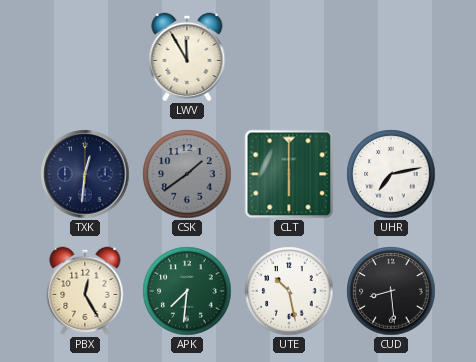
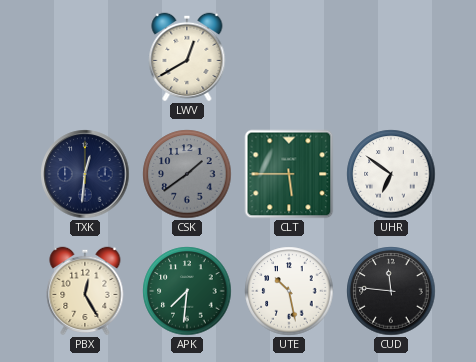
LWV: 11:55 -> 12:40
CLT: 6:00 -> 5:45
UHR: 7:13 -> 6:51
CUD: 8:29 -> 11:46
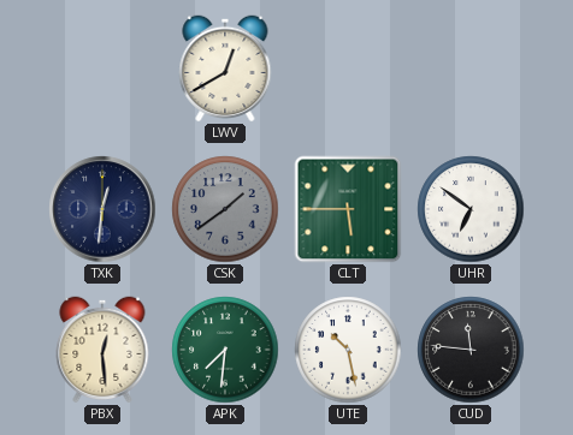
PBX: 12:25 -> 12:29
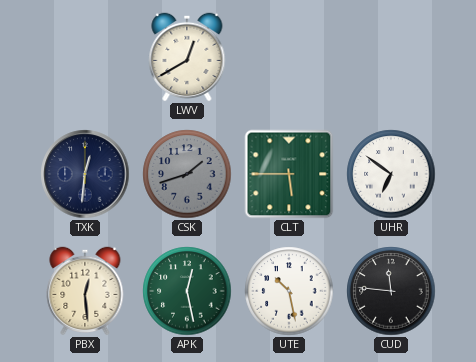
CSK: 1:39 -> 1:42
APK: 7:31 -> 12:28
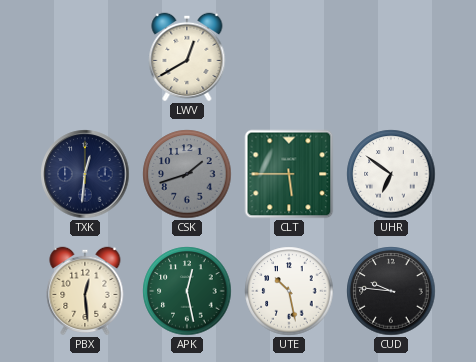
CUD: 11:46 -> 9:46
